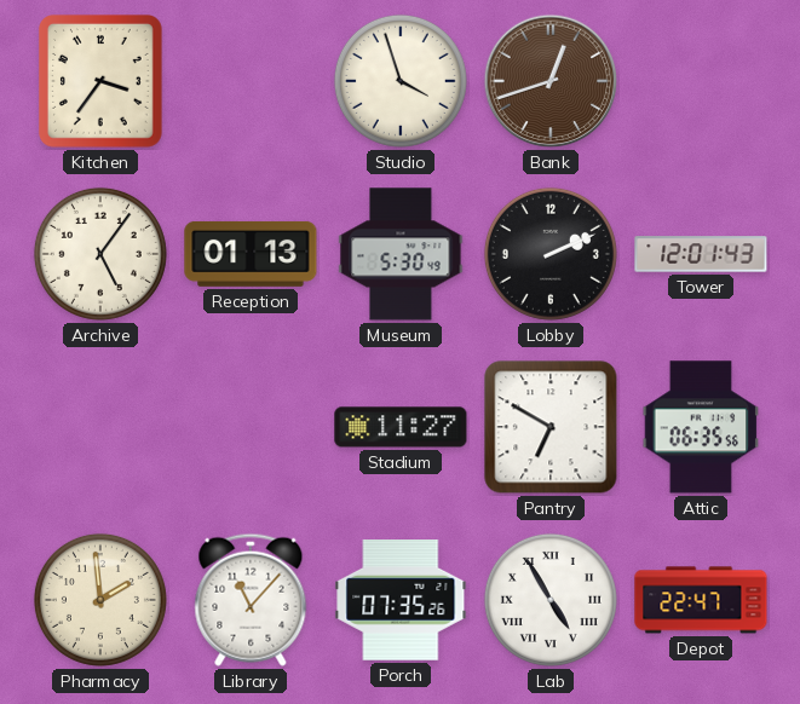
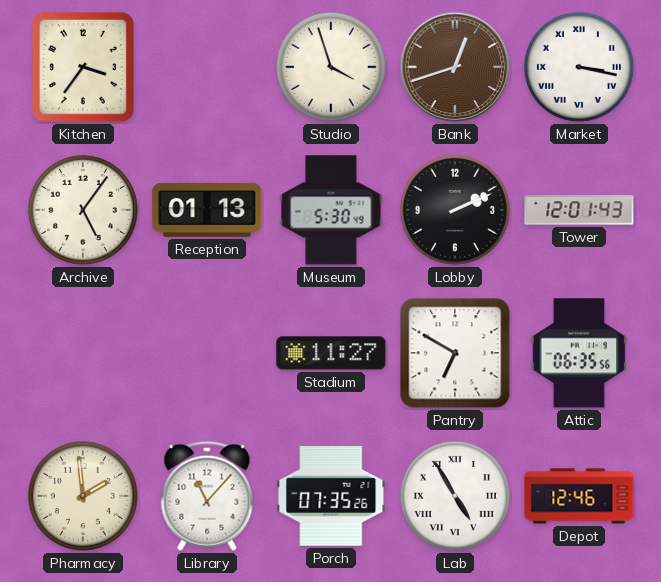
Market: none -> 3:17
Depot: 22:47 -> 12:46
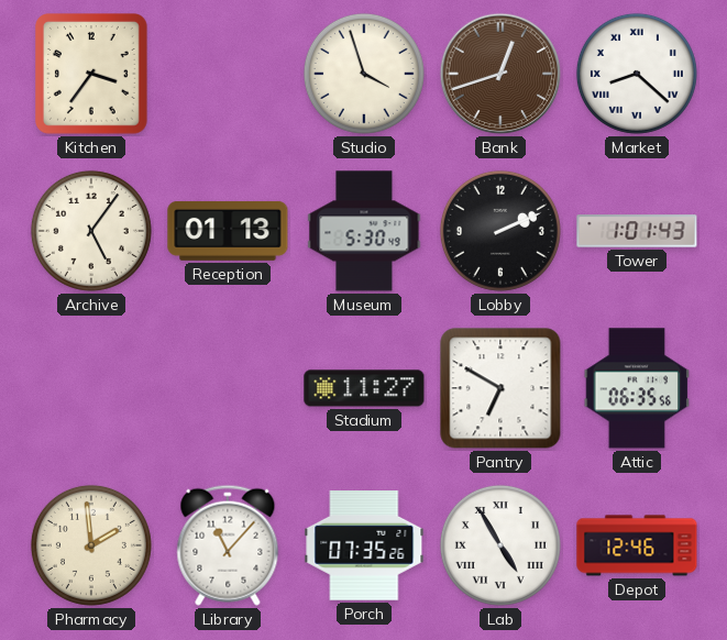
Market: 3:17 -> 8:22
Tower: 12:01 -> 1:01
